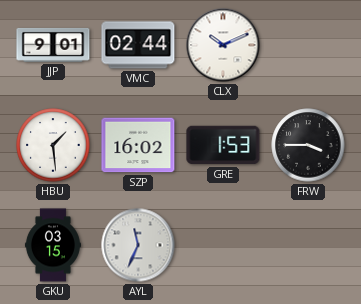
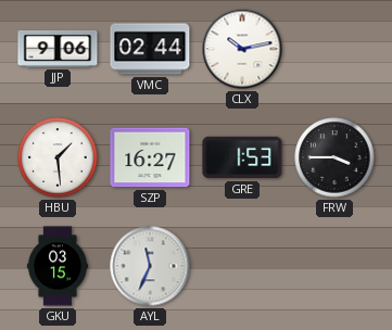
JJP: 9:01 -> 9:06
CLX: 10:11 -> 10:13
SZP: 16:02 -> 16:27
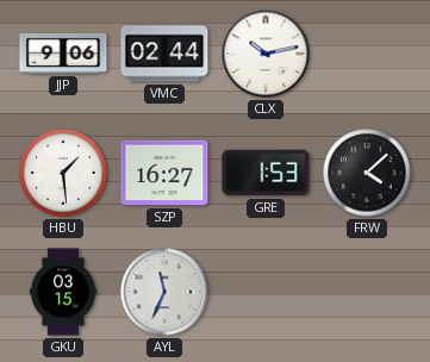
FRW: 3:45 -> 4:08
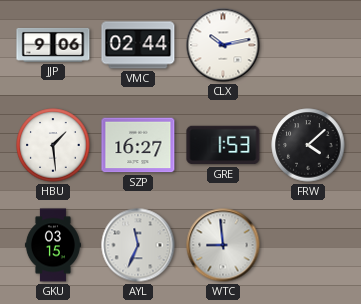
WTC: none -> 8:59
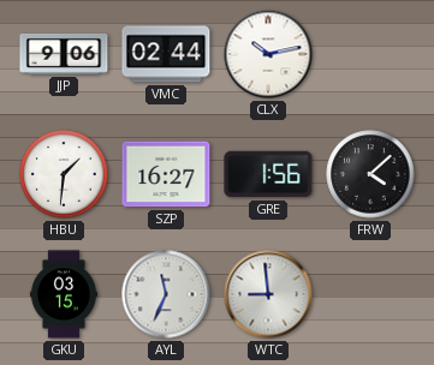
HBU: 1:29 -> 1:31
GRE: 1:53 -> 1:56
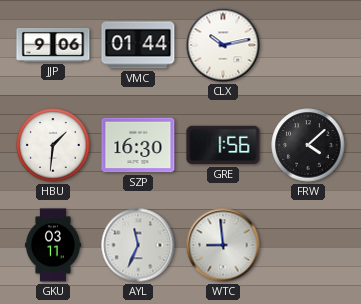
VMC: 02:44 -> 01:44
SZP: 16:27 -> 16:30
GKU: 03:15 -> 03:11
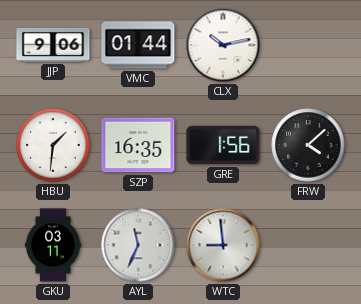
SZP: 16:30 -> 16:35
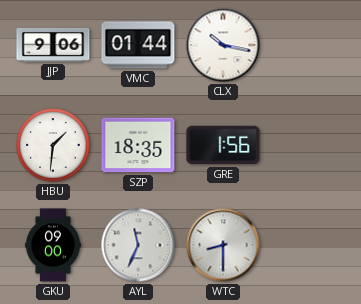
CLX: 10:13 -> 10:17
SZP: 16:35 -> 18:35
FRW: 4:08 -> none
GKU: 03:11 -> 09:00
WTC: 8:59 -> 8:30
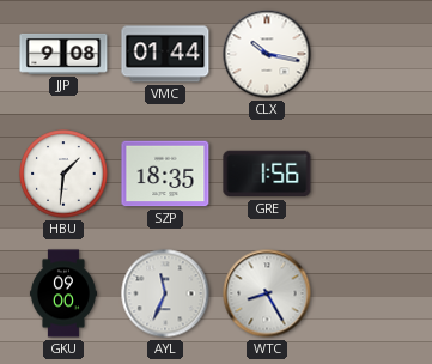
JJP: 9:06 -> 9:08
WTC: 8:30 -> 8:25
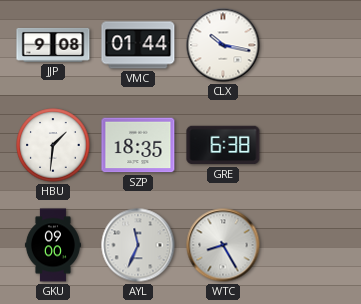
GRE: 1:56 -> 6:38
